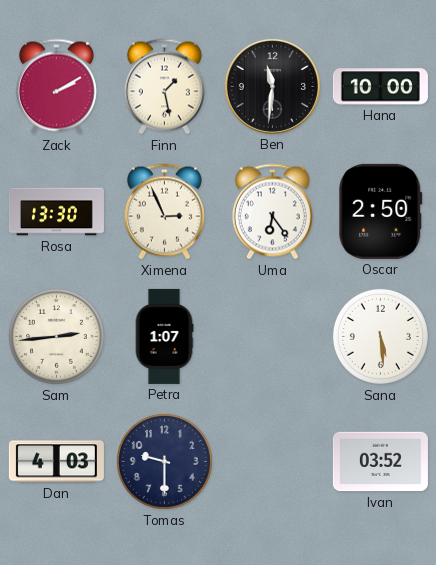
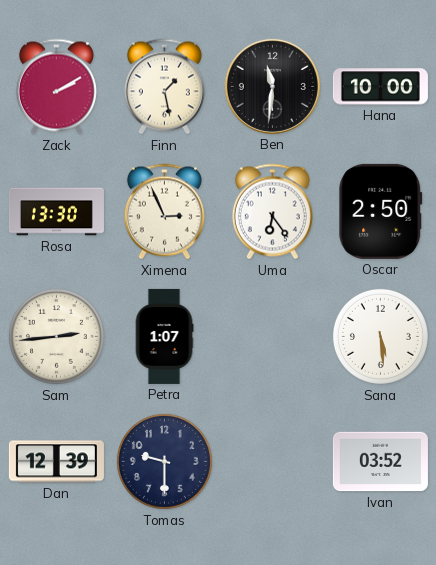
Dan: 4:03 -> 12:39
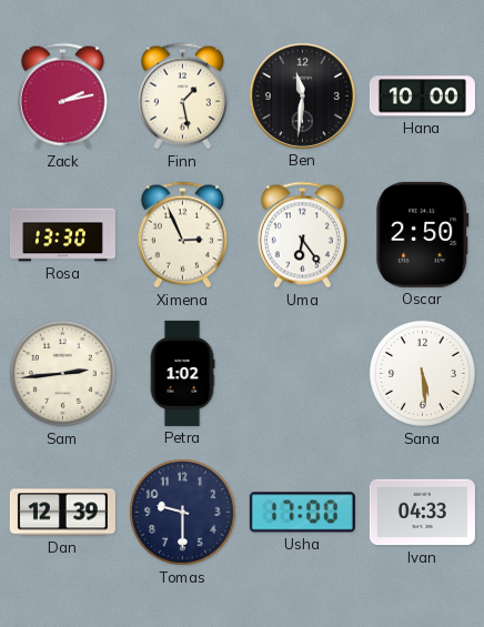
Zack: 2:10 -> 2:13
Petra: 1:07 -> 1:02
Usha: none -> 17:00
Ivan: 03:52 -> 04:33
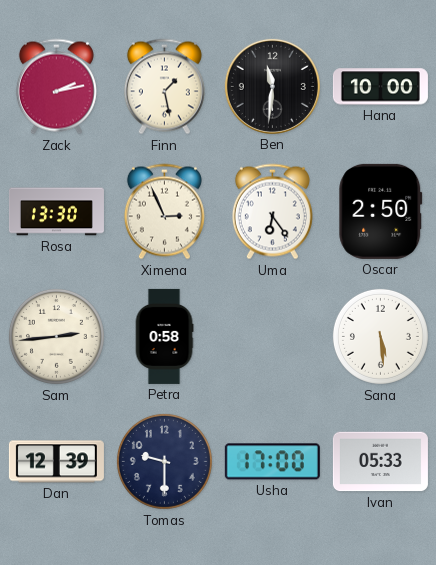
Petra: 1:02 -> 0:58
Ivan: 04:33 -> 05:33
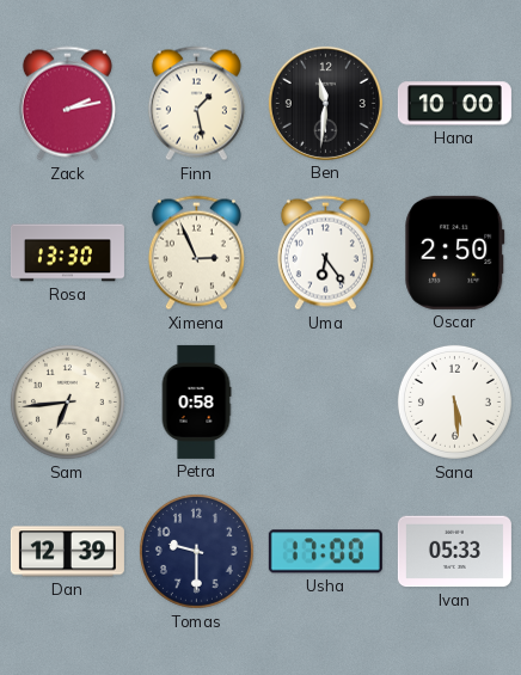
Sam: 2:44 -> 6:44
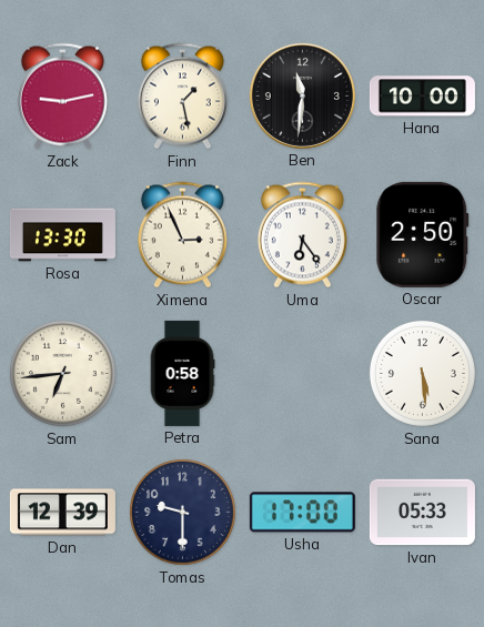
Zack: 2:13 -> 9:13
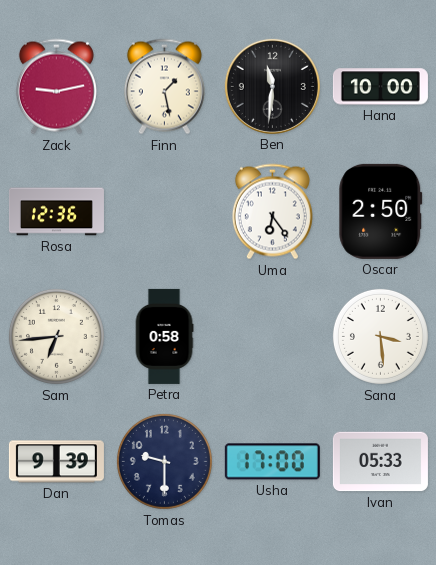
Rosa: 13:30 -> 12:36
Ximena: 2:56 -> none
Sana: 5:29 -> 3:29
Dan: 12:39 -> 9:39
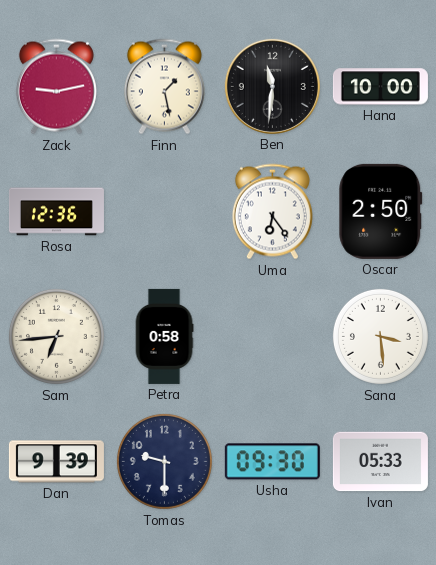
Usha: 17:00 -> 09:30
